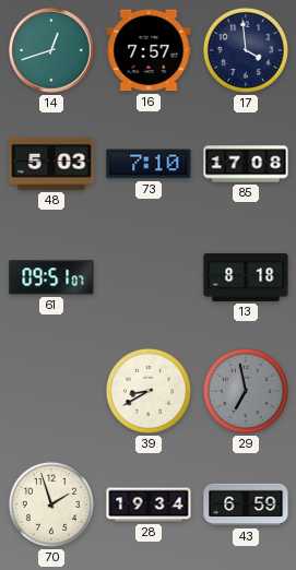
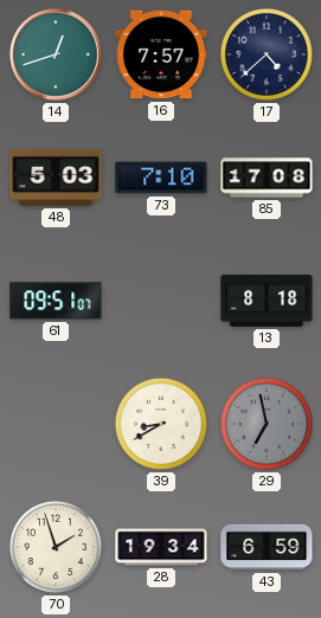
17: 3:59 -> 4:38
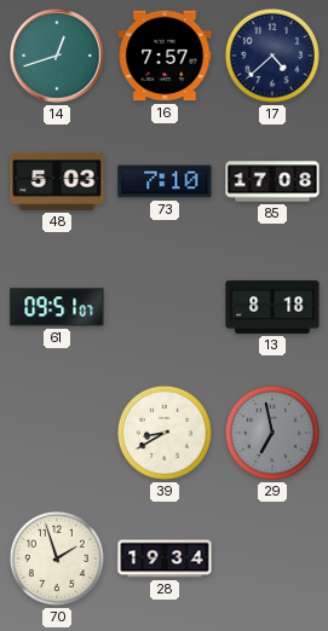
43: 6:59 -> none
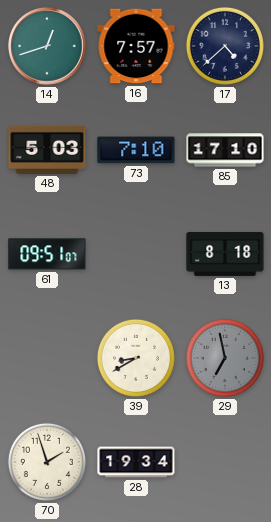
85: 17:08 -> 17:10
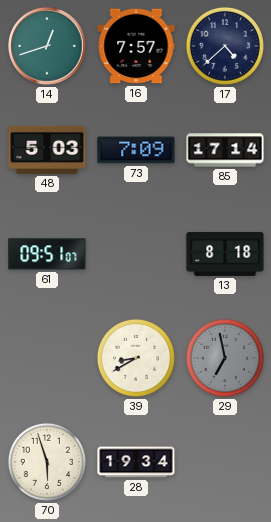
73: 7:10 -> 7:09
85: 17:10 -> 17:14
70: 1:57 -> 5:57
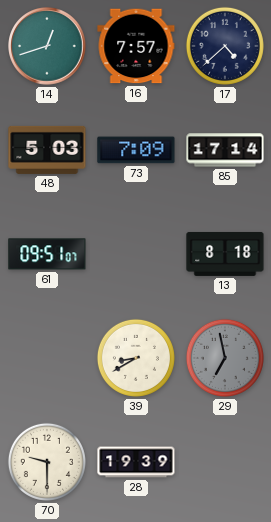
70: 5:57 -> 9:30
28: 19:34 -> 19:39
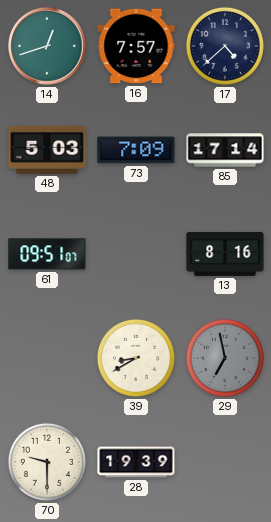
13: 8:18 -> 8:16
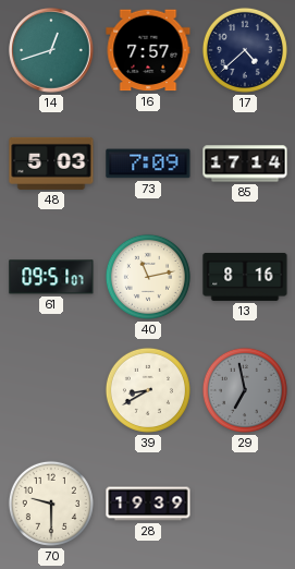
40: none -> 11:13
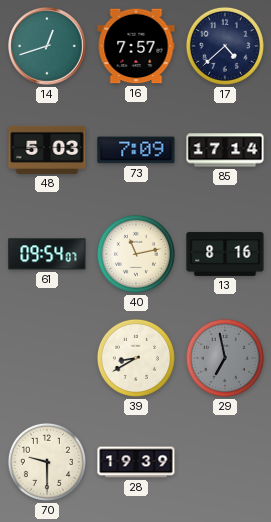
61: 09:51 -> 09:54
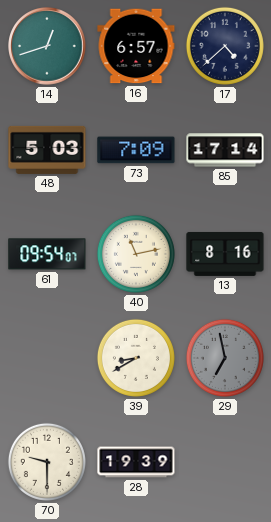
16: 7:57 -> 6:57
